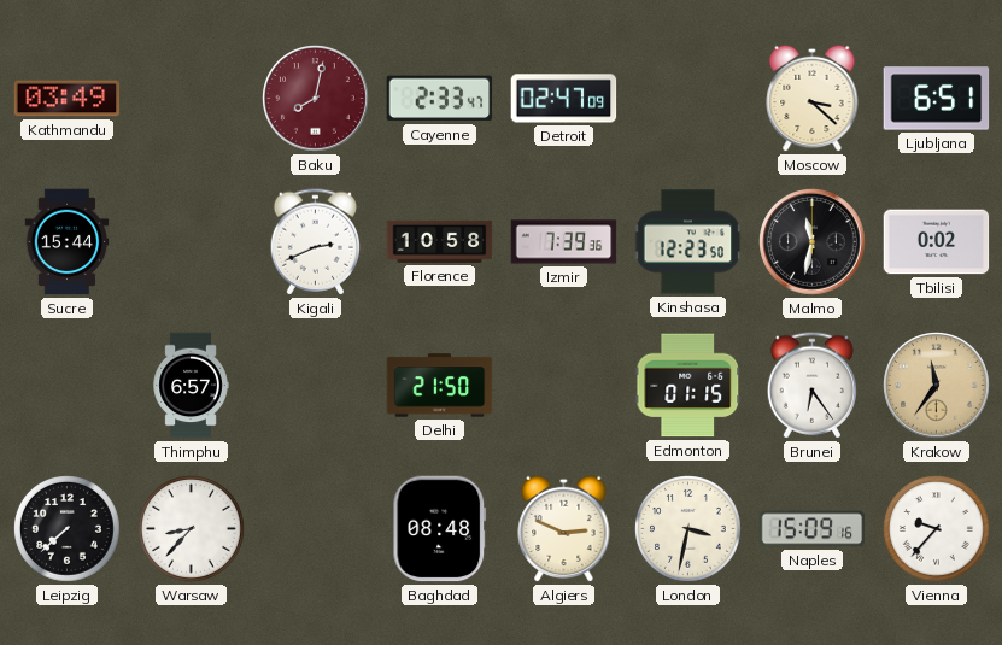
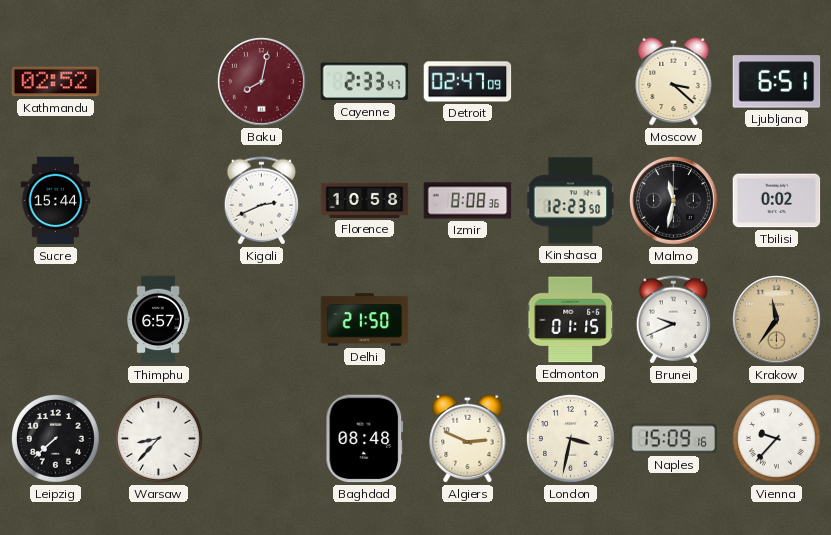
Kathmandu: 03:49 -> 02:52
Izmir: 7:39 -> 8:08
Brunei: 6:24 -> 9:41
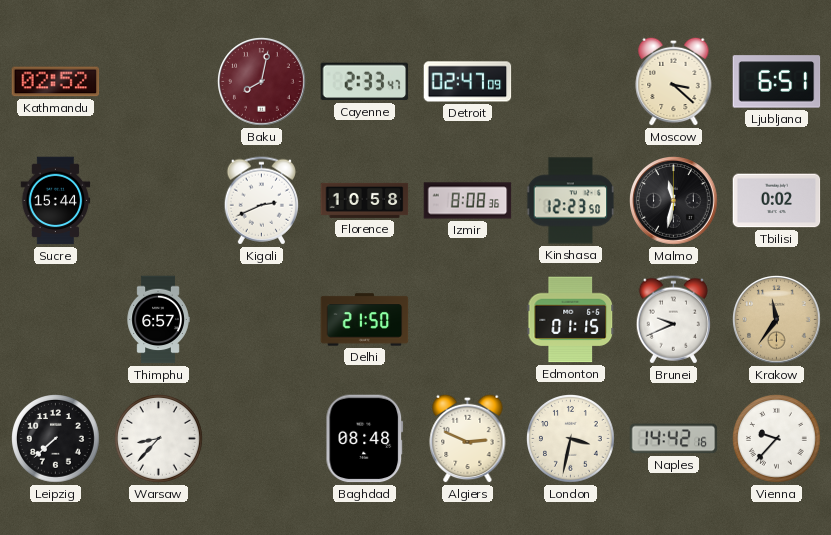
Naples: 15:09 -> 14:42
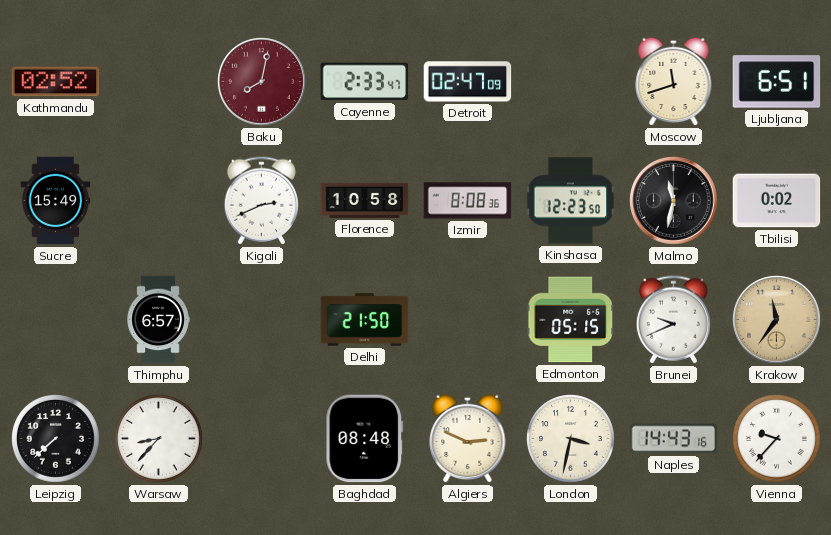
Moscow: 3:22 -> 11:42
Sucre: 15:44 -> 15:49
Edmonton: 01:15 -> 05:15
Naples: 14:42 -> 14:43
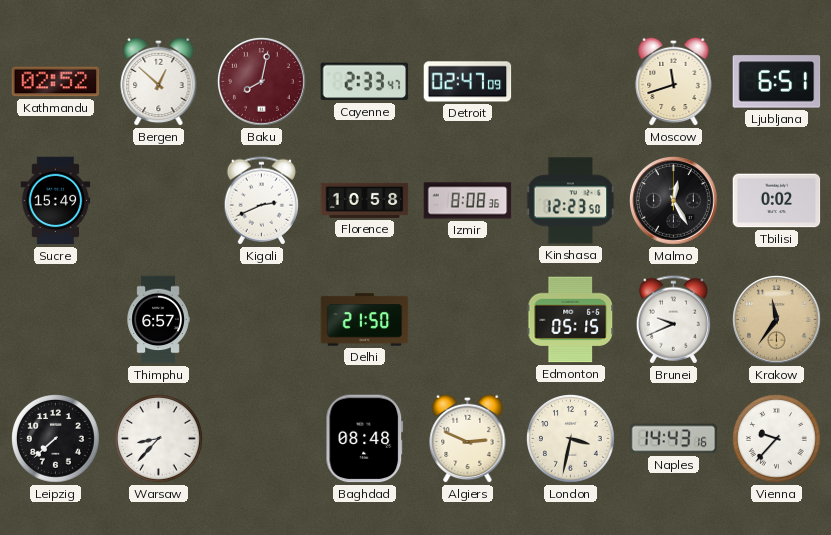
Bergen: none -> 12:52
Malmo: 11:32 -> 12:25
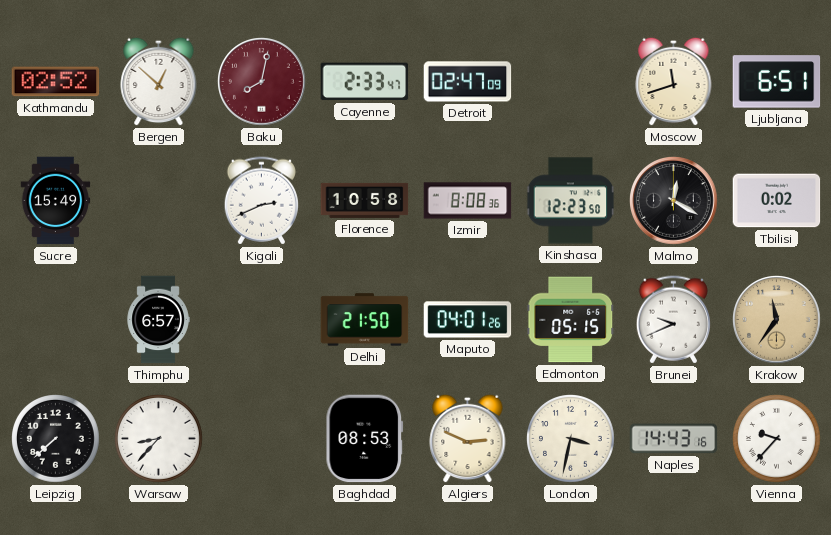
Malmo: 12:25 -> 12:20
Maputo: none -> 04:01
Baghdad: 08:48 -> 08:53
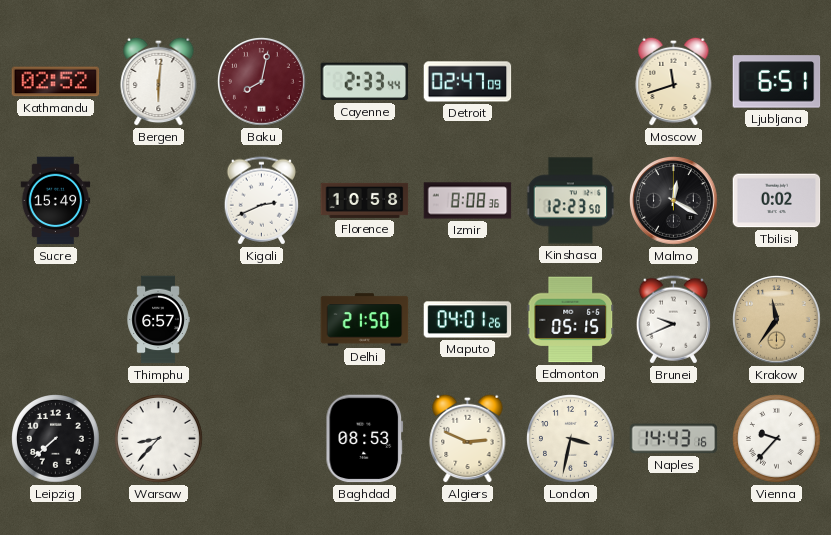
Bergen: 12:52 -> 6:01
Cayenne: 2:33:47 -> 2:33:44
